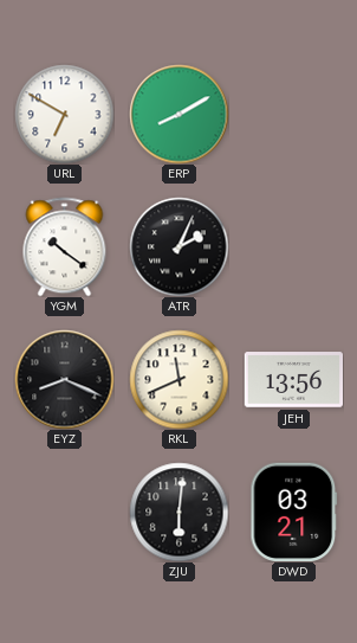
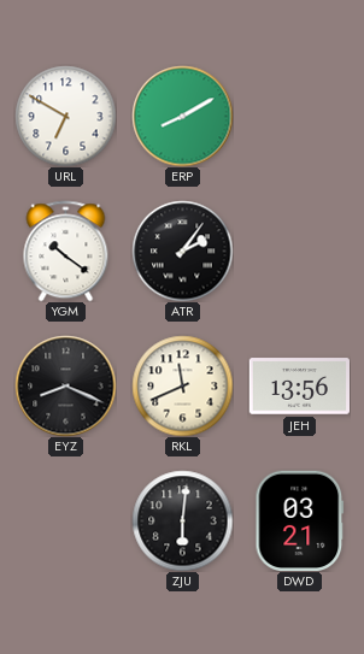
ATR: 2:04 -> 2:06
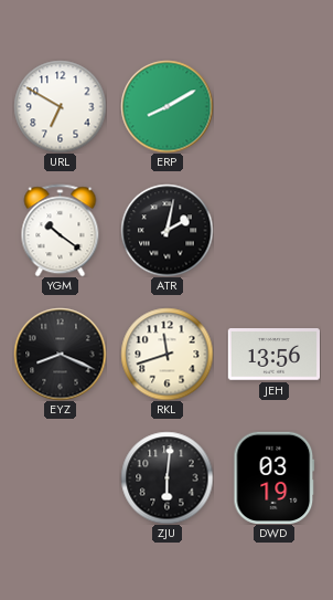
ATR: 2:06 -> 2:02
RKL: 11:41 -> 11:42
DWD: 03:21 -> 03:19
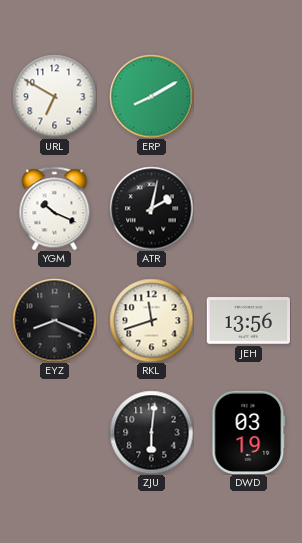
YGM: 10:21 -> 10:19
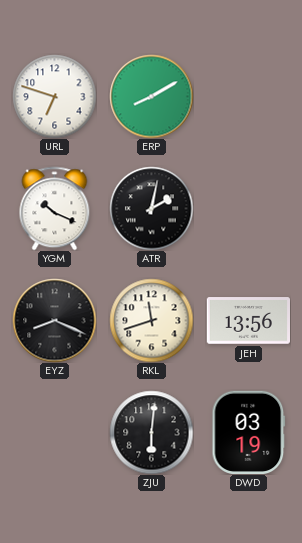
URL: 6:50 -> 6:48
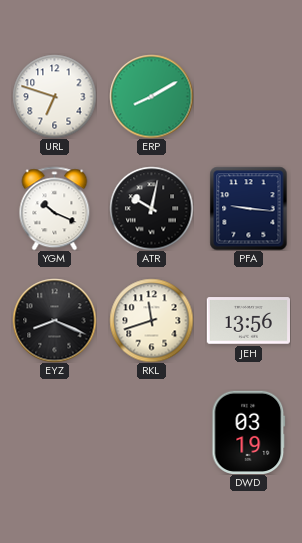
ATR: 2:02 -> 10:02
PFA: none -> 9:16
ZJU: 6:01 -> none
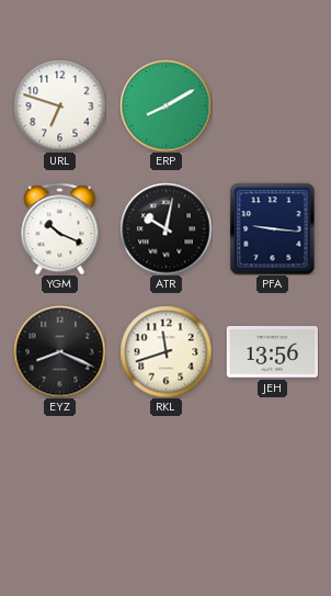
DWD: 03:19 -> none
